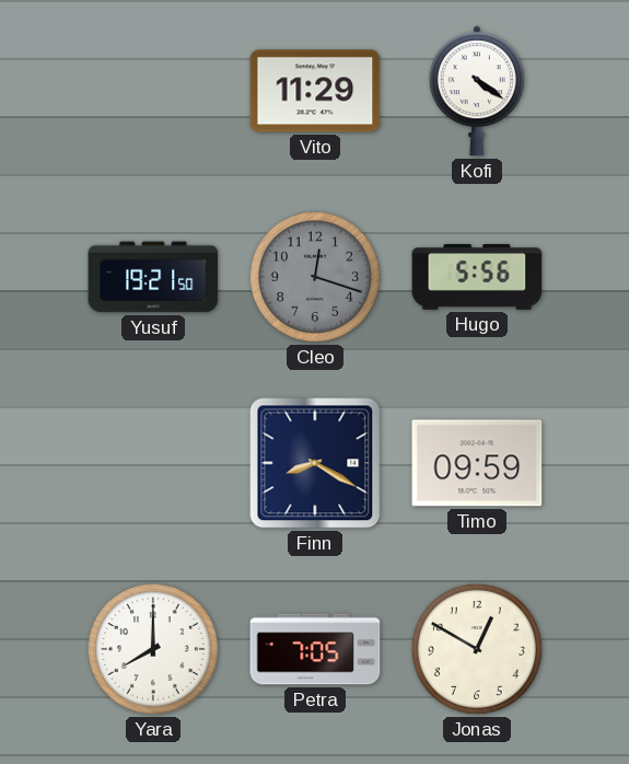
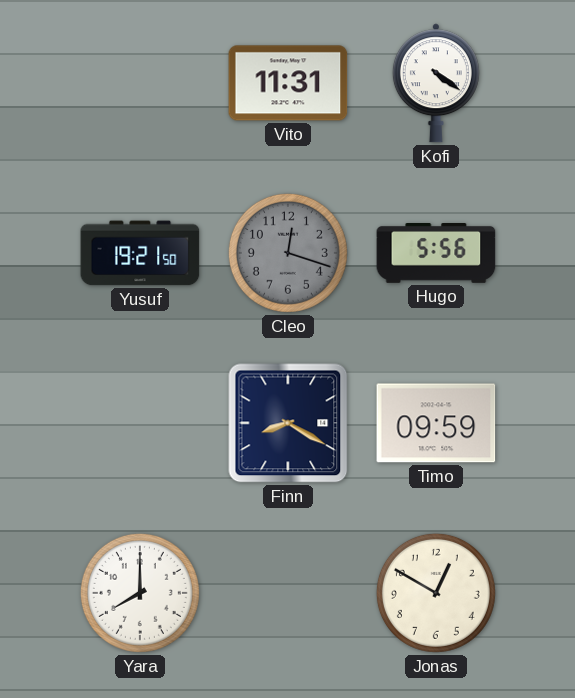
Vito: 11:29 -> 11:31
Petra: 7:05 -> none
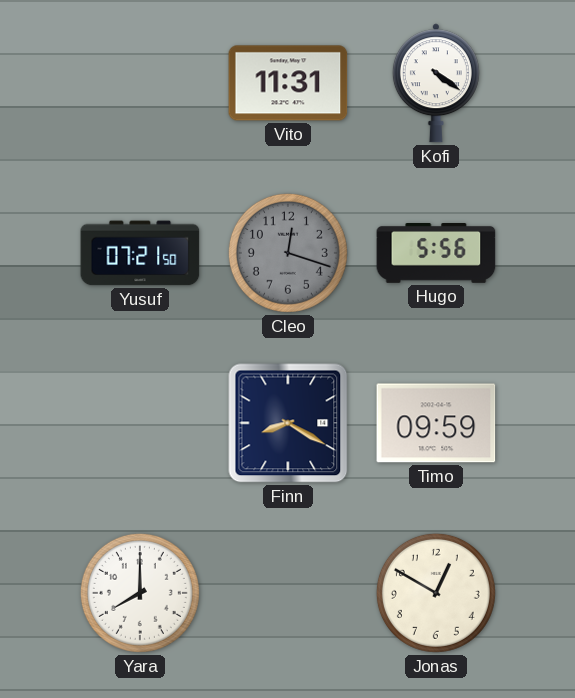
Yusuf: 19:21 -> 07:21
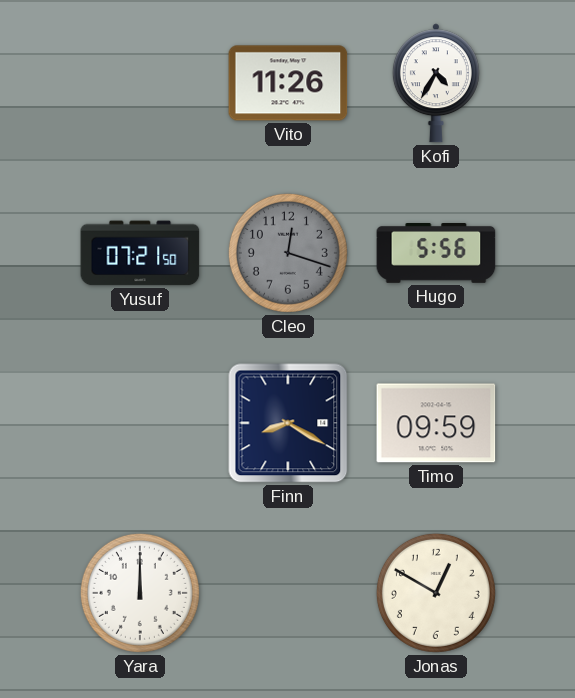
Vito: 11:31 -> 11:26
Kofi: 4:21 -> 4:35
Yara: 8:00 -> 12:00
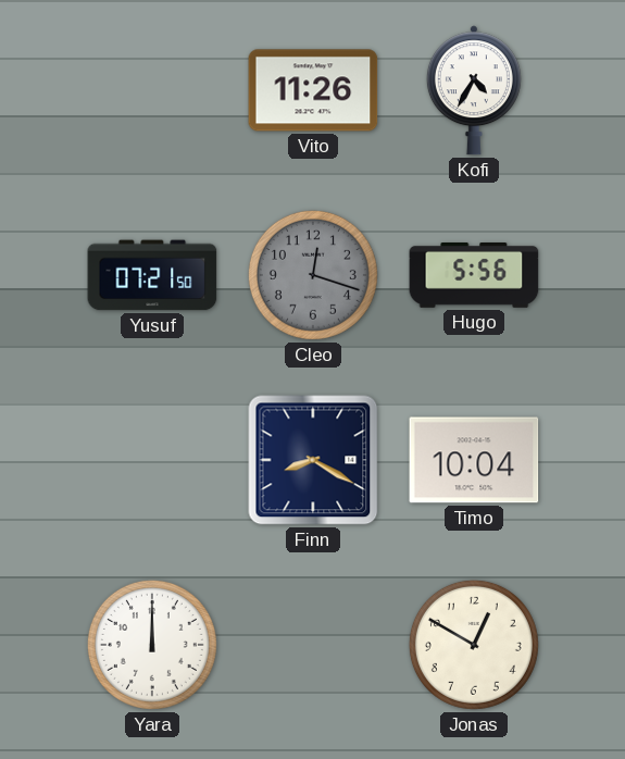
Timo: 09:59 -> 10:04
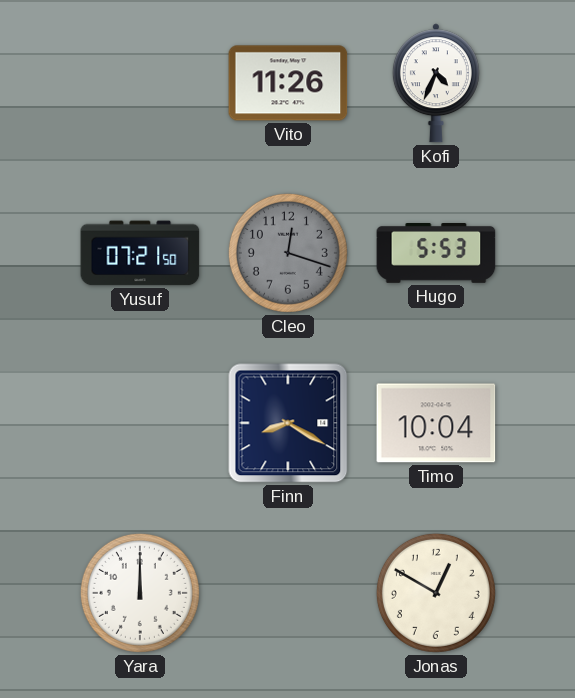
Kofi: 4:35 -> 4:34
Hugo: 5:56 -> 5:53
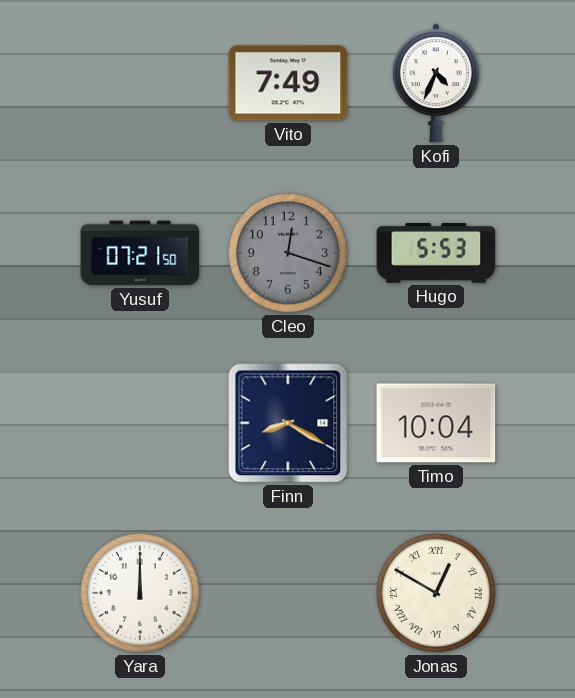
Vito: 11:26 -> 7:49
Jonas numerals: Arabic -> Roman
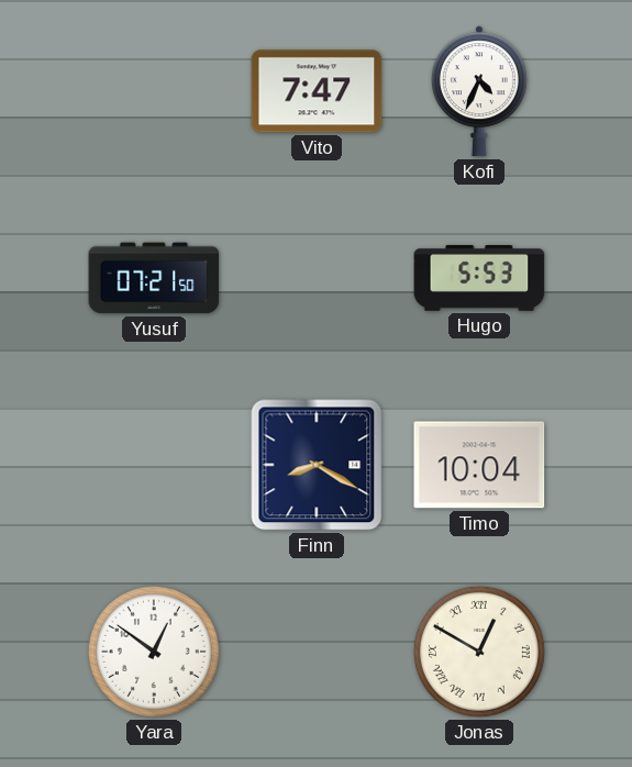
Vito: 7:49 -> 7:47
Cleo: 12:18 -> none
Yara: 12:00 -> 12:51
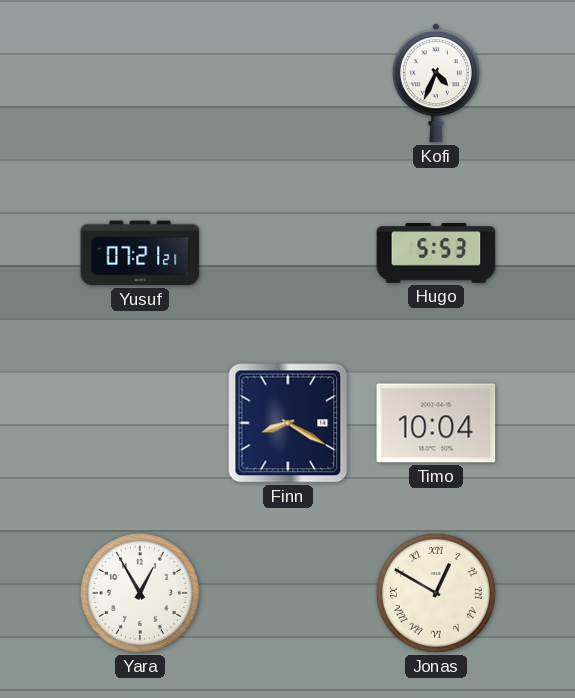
Vito: 7:47 -> none
Yusuf: 07:21:50 -> 07:21:21
Yara: 12:51 -> 12:55
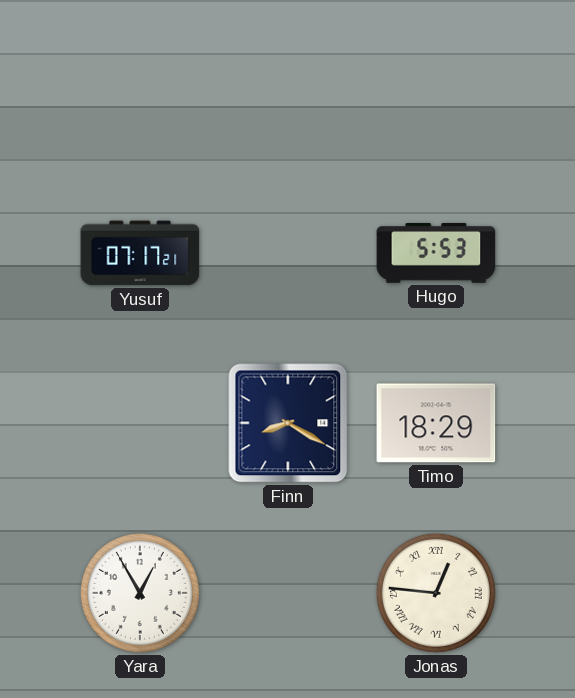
Kofi: 4:34 -> none
Yusuf: 07:21 -> 07:17
Timo: 10:04 -> 18:29
Jonas: 12:50 -> 12:46
